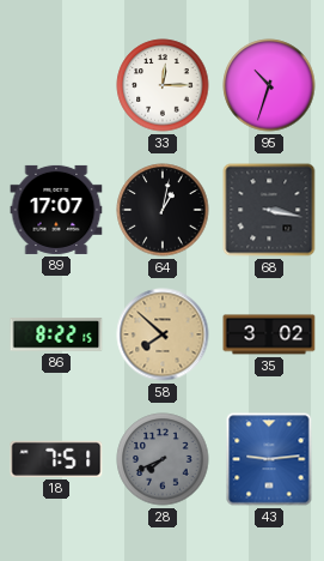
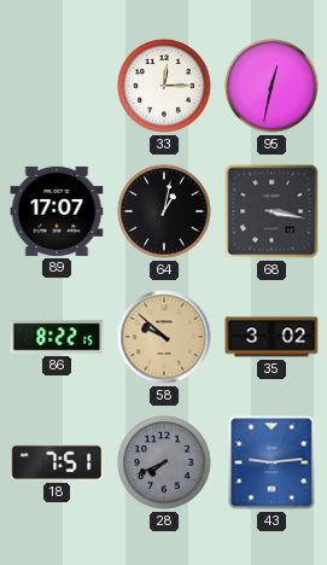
95: 10:33 -> 12:32
58: 7:52 -> 9:52
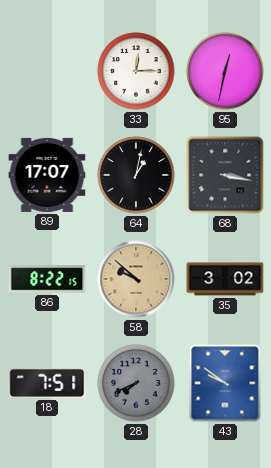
43: 9:14 -> 9:51
